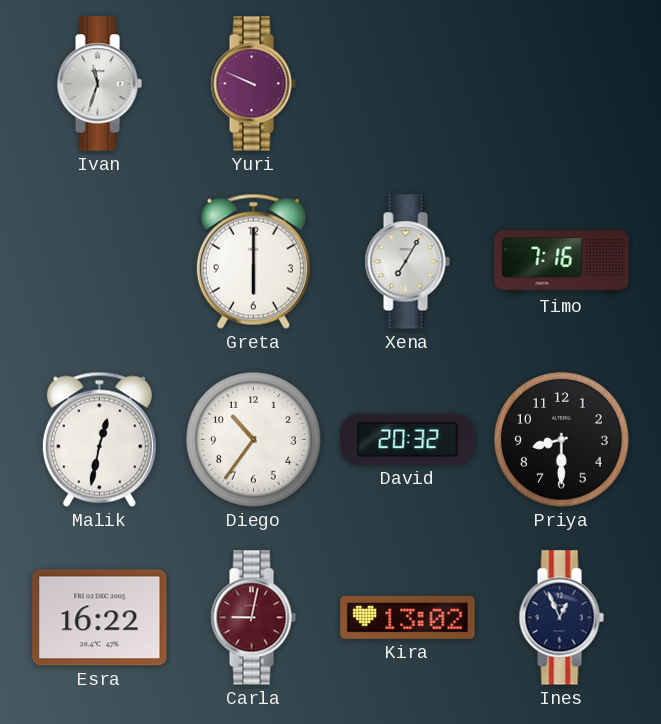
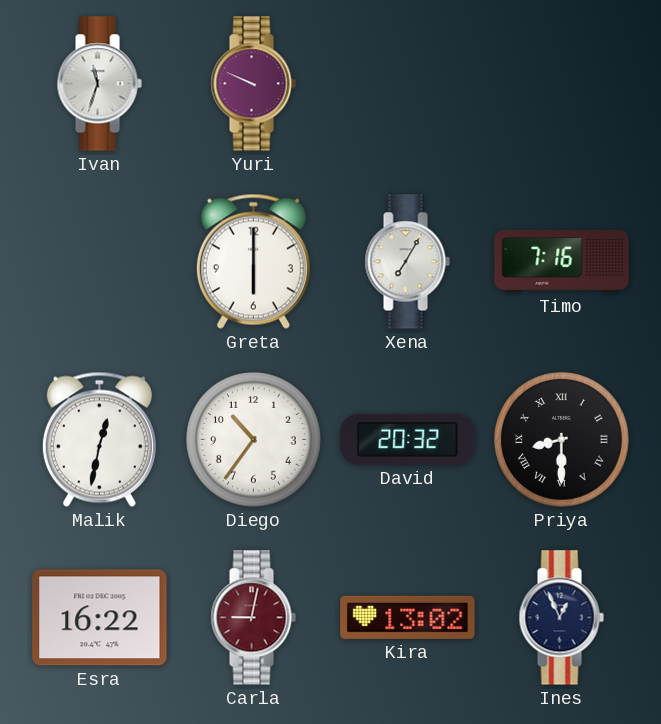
Priya numerals: Arabic -> Roman
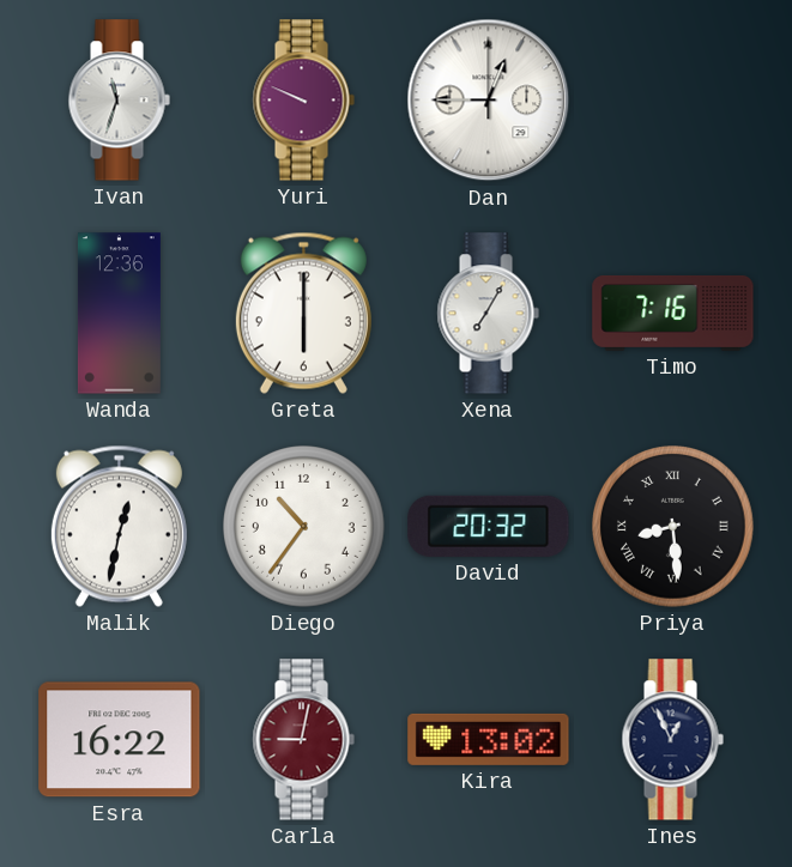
Dan: none -> 12:45
Wanda: none -> 12:36
Priya: 8:30 -> 8:29
